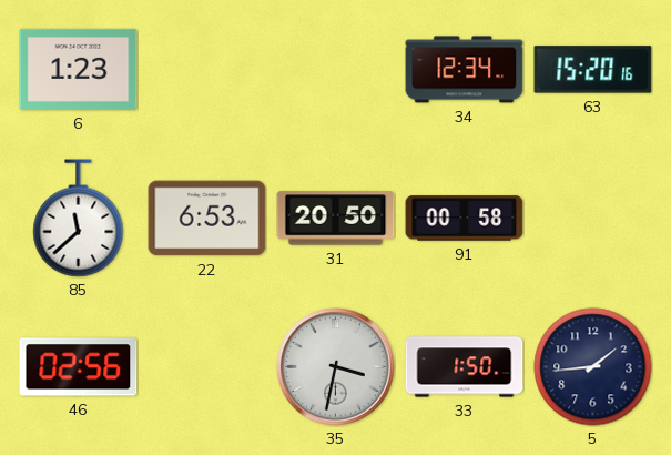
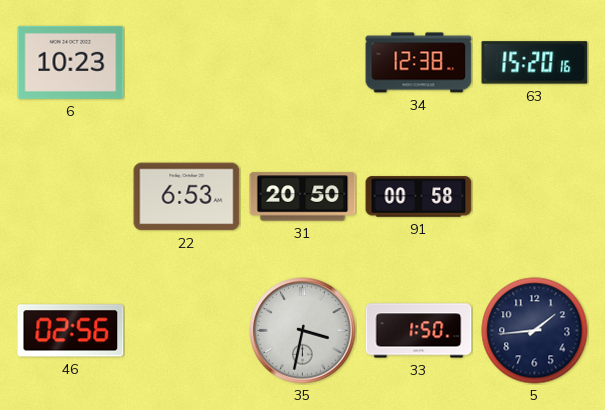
6: 1:23 -> 10:23
34: 12:34 -> 12:38
85: 11:38 -> none
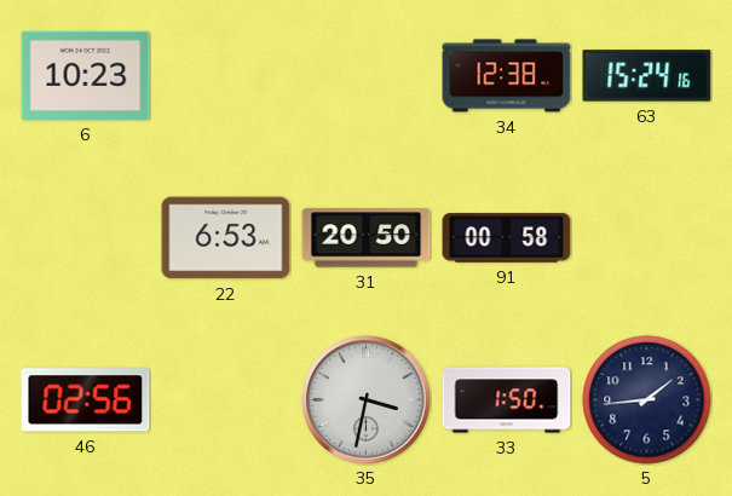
63: 15:20 -> 15:24
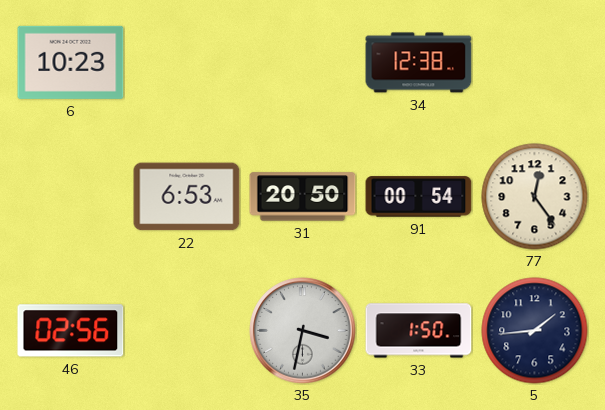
63: 15:24 -> none
91: 00:58 -> 00:54
77: none -> 12:24
